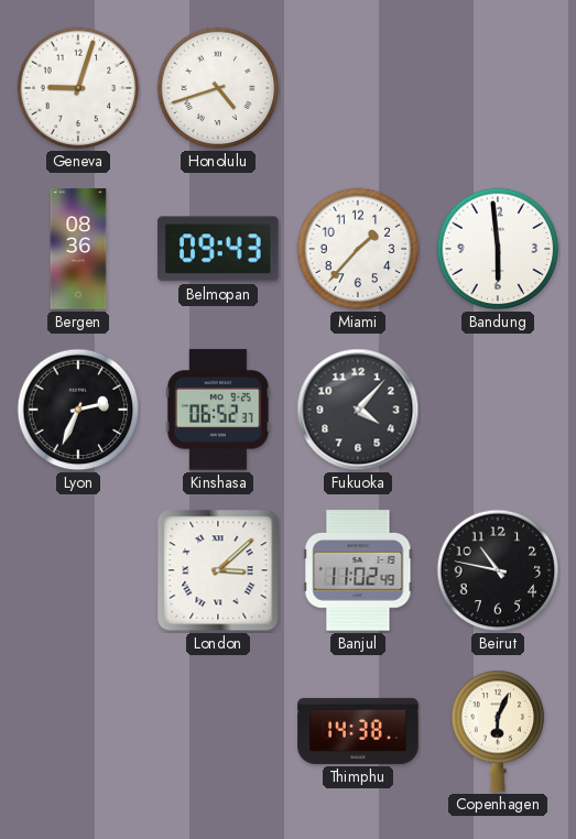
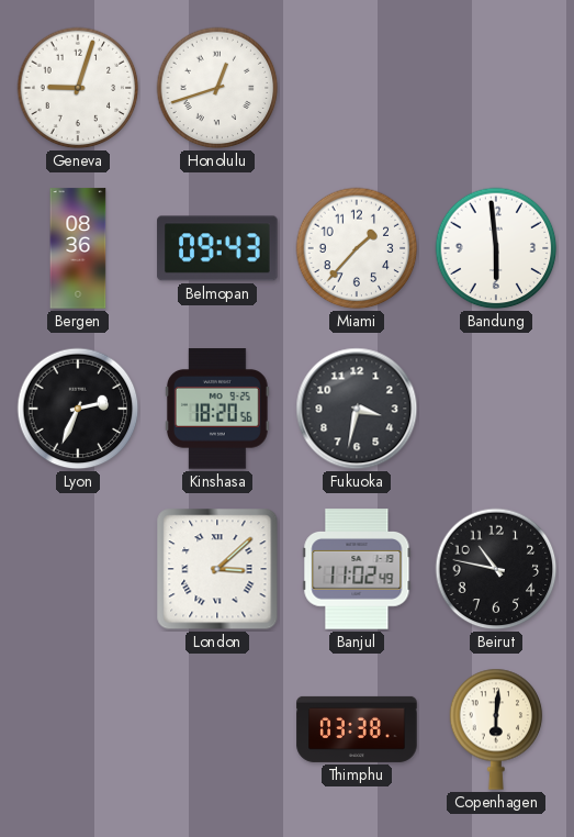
Honolulu: 4:42 -> 12:42
Kinshasa: 06:52 -> 18:20
Fukuoka: 4:07 -> 3:32
Thimphu: 14:38 -> 03:38
Copenhagen: 6:04 -> 6:01
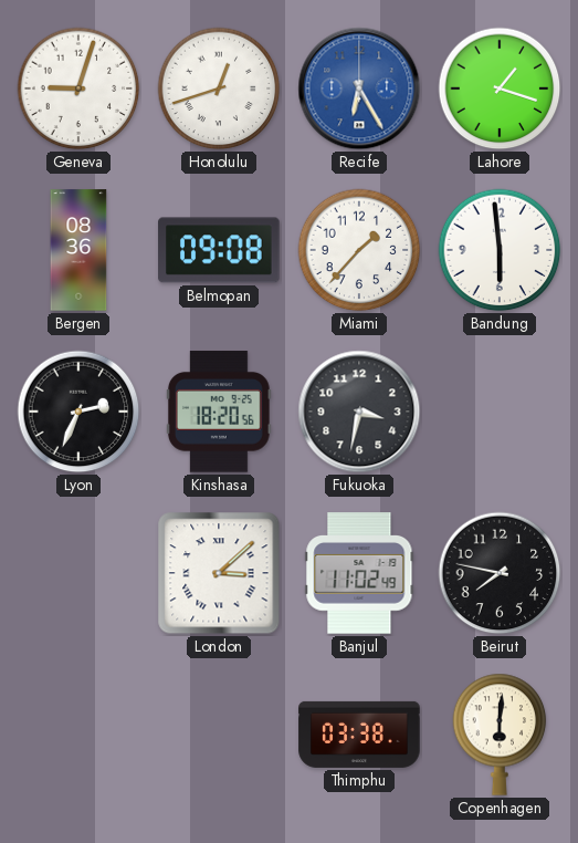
Recife: none -> 6:25
Lahore: none -> 1:18
Belmopan: 09:43 -> 09:08
Beirut: 10:47 -> 7:47
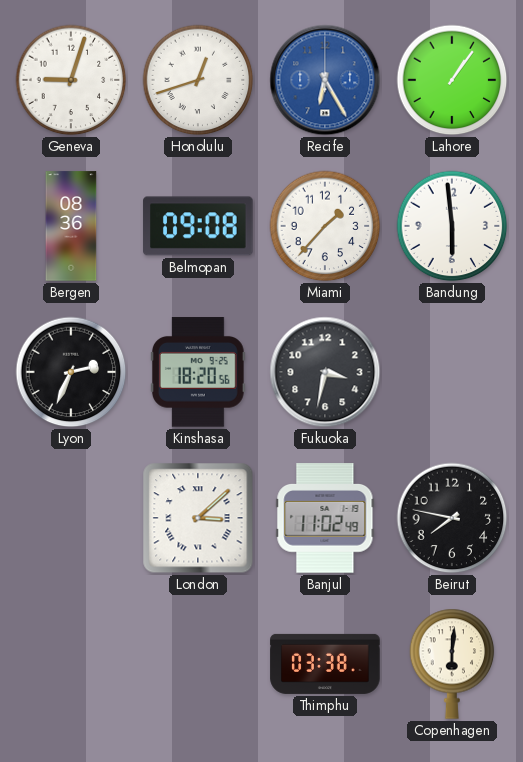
Lahore: 1:18 -> 1:06
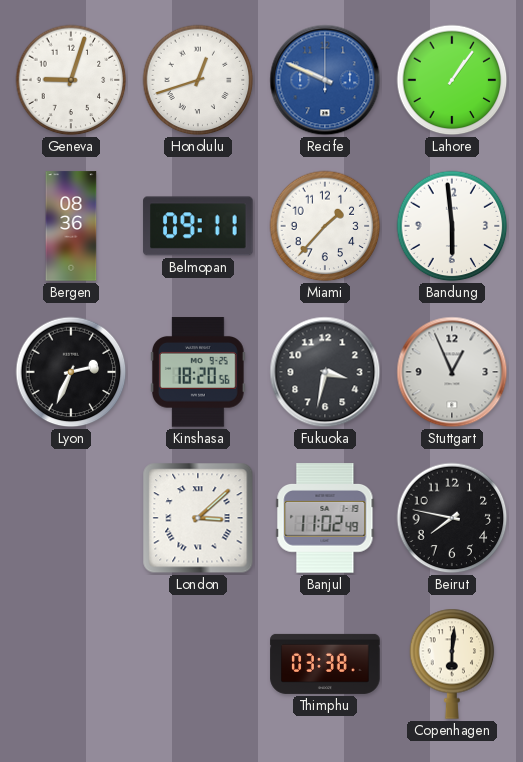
Recife: 6:25 -> 9:49
Belmopan: 09:08 -> 09:11
Stuttgart: none -> 12:56
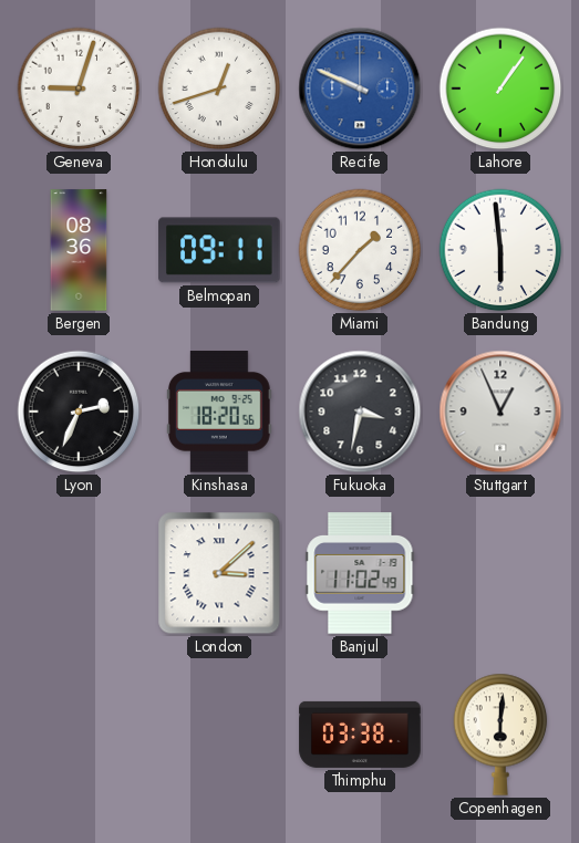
Beirut: 7:47 -> none
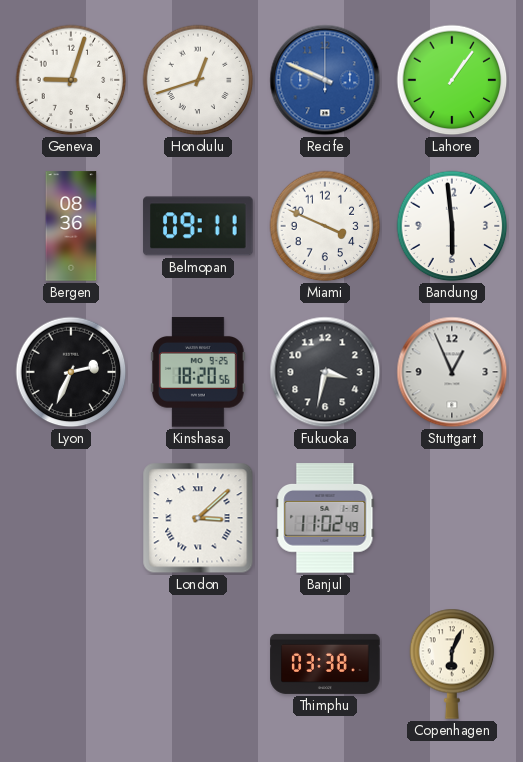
Miami: 1:37 -> 3:49
Copenhagen: 6:01 -> 6:04
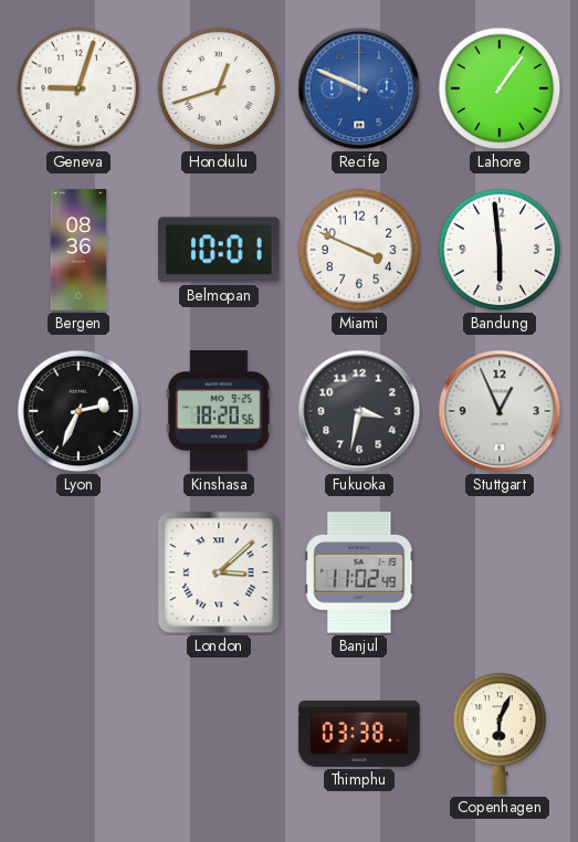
Belmopan: 09:11 -> 10:01
